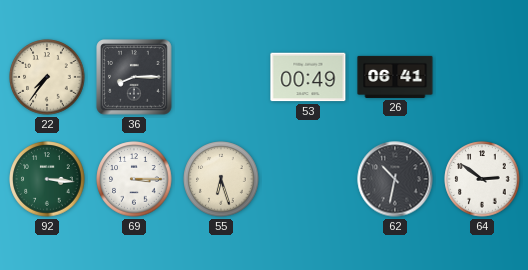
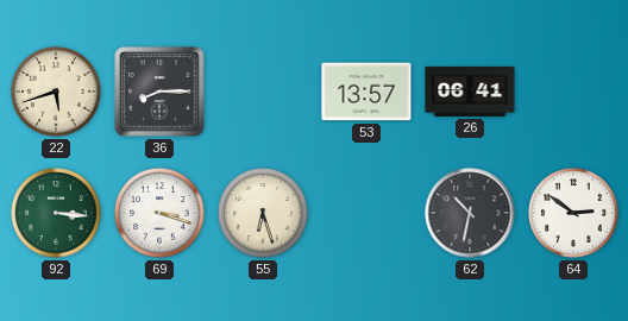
22: 7:36 -> 5:42
53: 00:49 -> 13:57
69: 3:15 -> 3:18
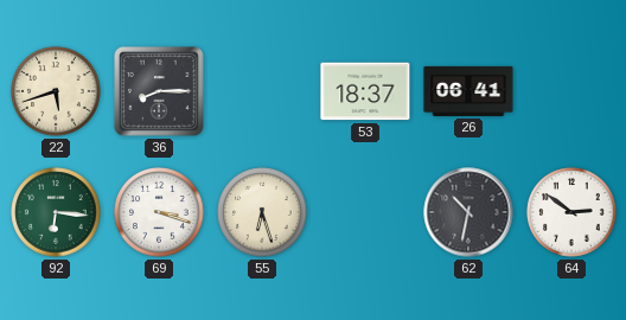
53: 13:57 -> 18:37
92: 3:16 -> 6:16
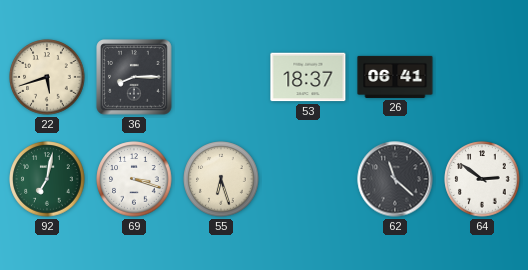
92: 6:16 -> 7:02
62: 10:32 -> 11:22
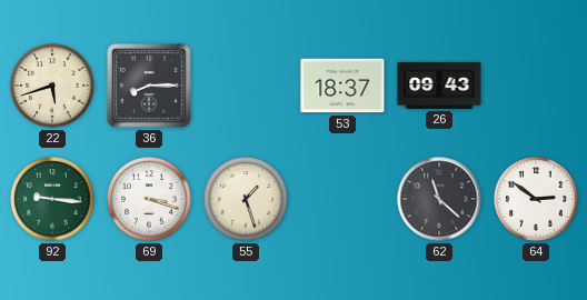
26: 06:41 -> 09:43
92: 7:02 -> 9:16
55: 6:27 -> 1:27
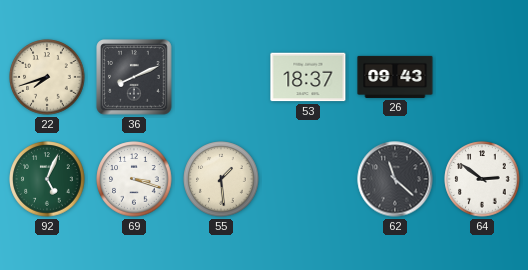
22: 5:42 -> 7:42
36: 8:15 -> 8:11
92: 9:16 -> 5:04
55: 1:27 -> 1:29
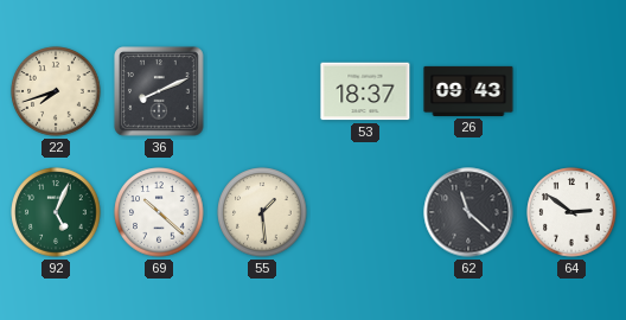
69: 3:18 -> 10:22
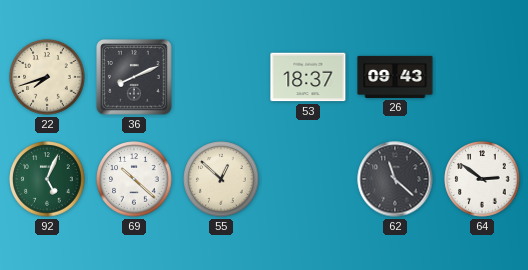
55: 1:29 -> 12:52
